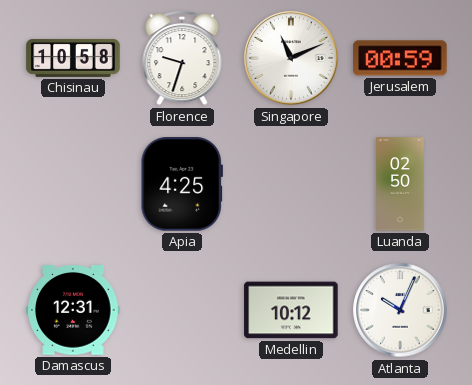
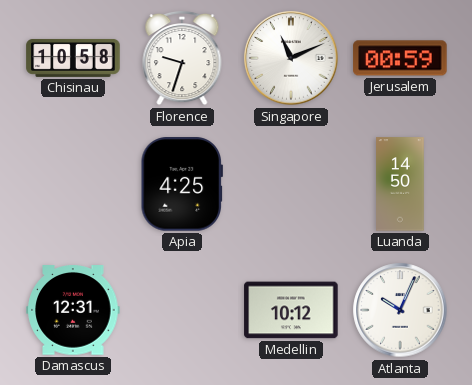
Luanda: 02:50 -> 14:50
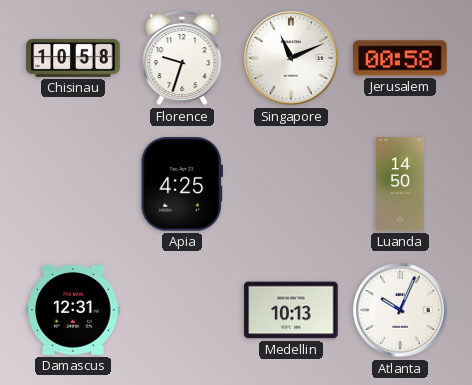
Jerusalem: 00:59 -> 00:58
Medellin: 10:12 -> 10:13
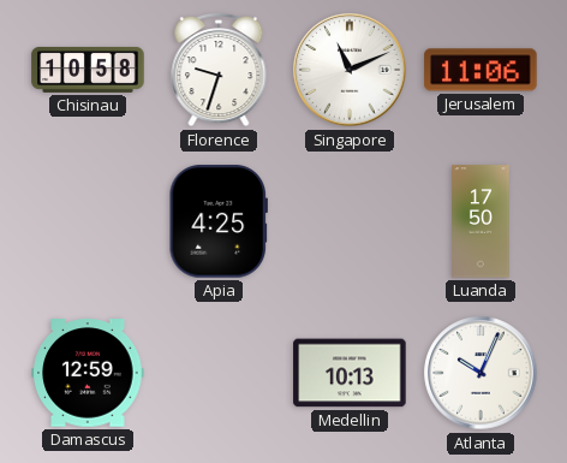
Jerusalem: 00:58 -> 11:06
Luanda: 14:50 -> 17:50
Damascus: 12:31 -> 12:59
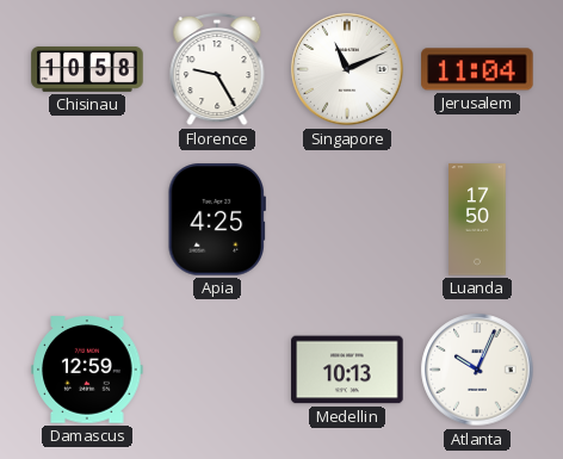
Florence: 9:33 -> 9:25
Jerusalem: 11:06 -> 11:04
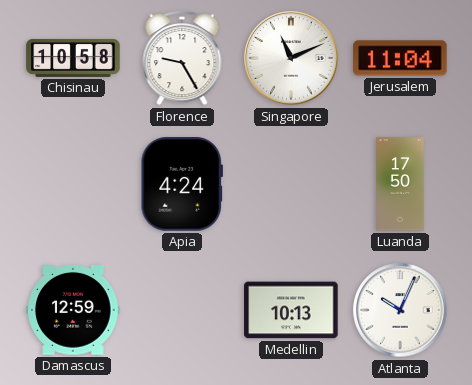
Apia: 4:25 -> 4:24
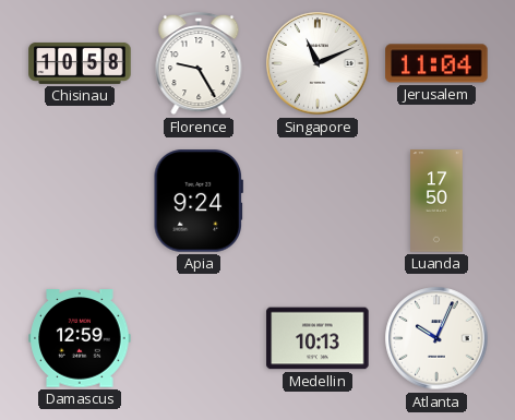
Apia: 4:24 -> 9:24
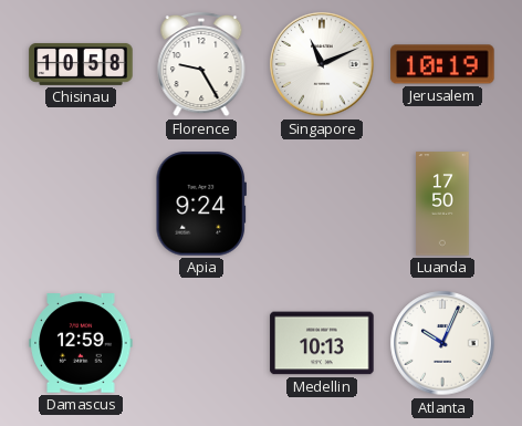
Jerusalem: 11:04 -> 10:19
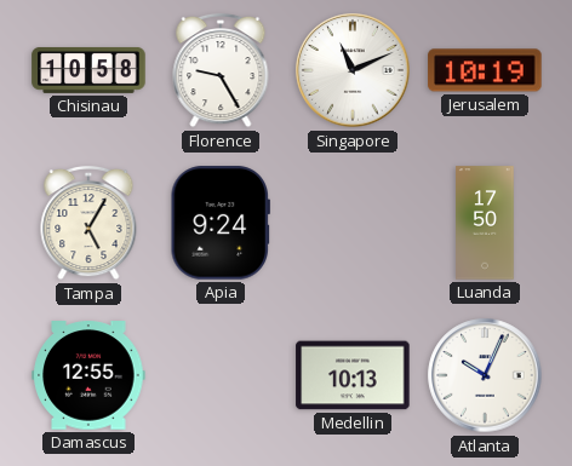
Tampa: none -> 5:05
Damascus: 12:59 -> 12:55
